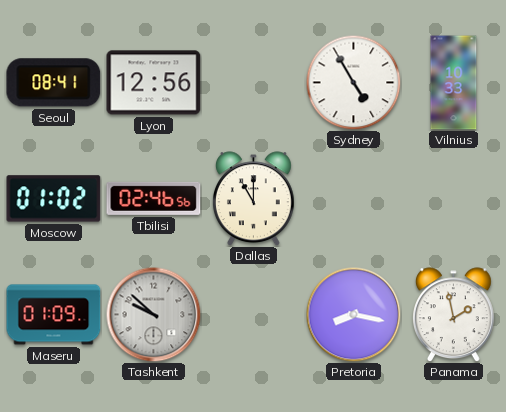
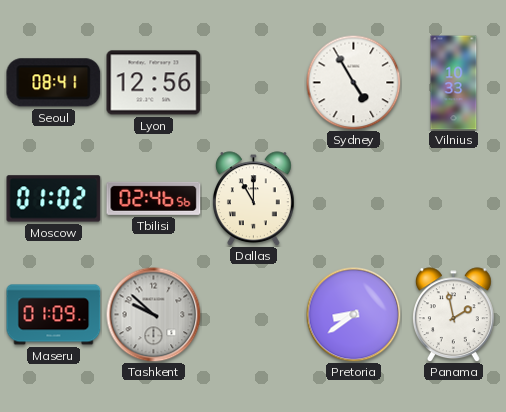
Pretoria: 8:17 -> 8:39
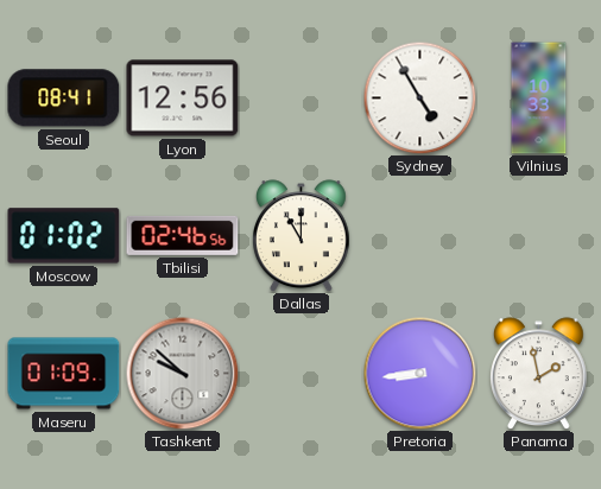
Pretoria: 8:39 -> 8:44
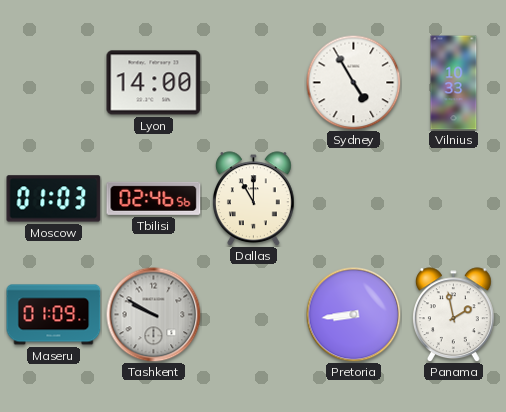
Seoul: 08:41 -> none
Lyon: 12:56 -> 14:00
Moscow: 01:02 -> 01:03
Tashkent: 9:52 -> 9:50
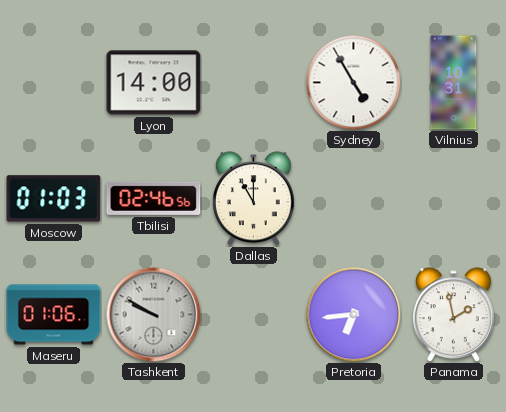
Vilnius: 10:33 -> 10:31
Maseru: 01:09 -> 01:06
Pretoria: 8:44 -> 6:44
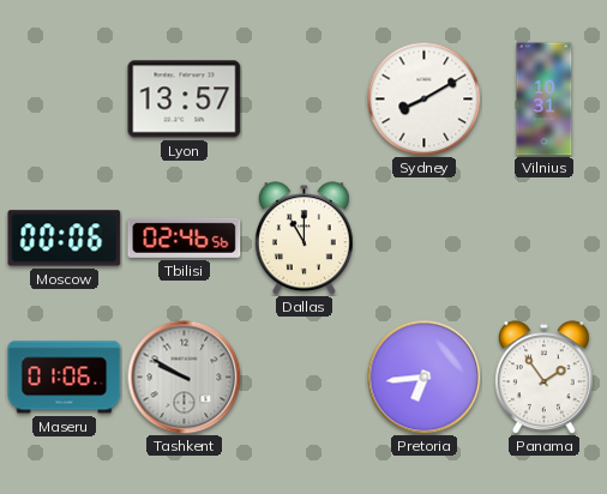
Lyon: 14:00 -> 13:57
Sydney: 4:55 -> 8:10
Moscow: 01:03 -> 00:06
Panama: 1:58 -> 1:54
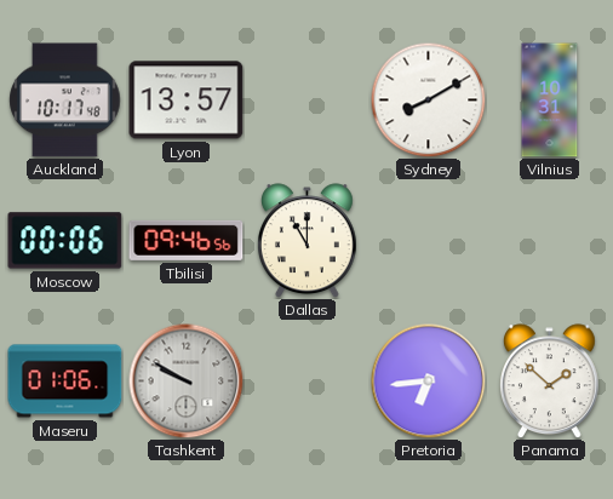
Auckland: none -> 10:17
Tbilisi: 02:46 -> 09:46
Panama: 1:54 -> 1:52
